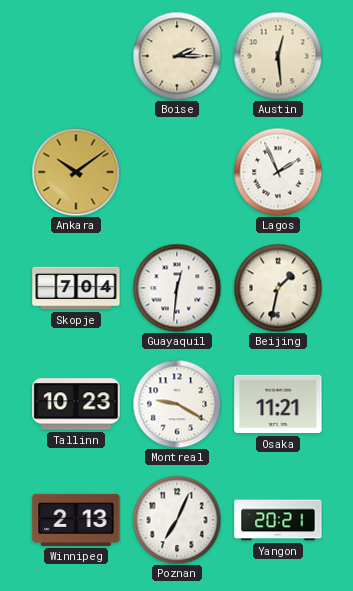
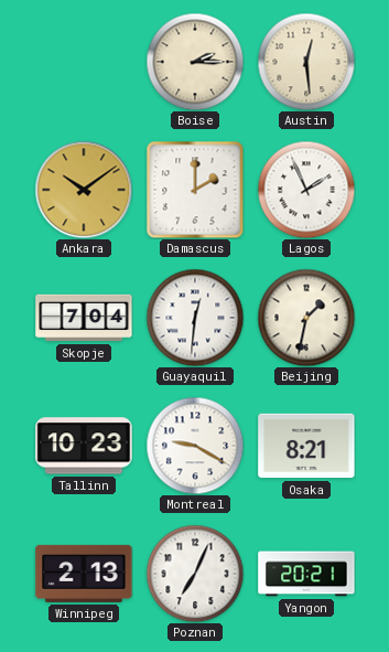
Damascus: none -> 2:00
Osaka: 11:21 -> 8:21
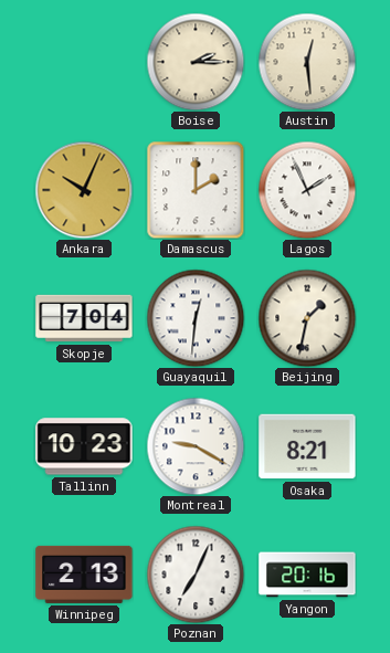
Ankara: 10:09 -> 10:04
Yangon: 20:21 -> 20:16
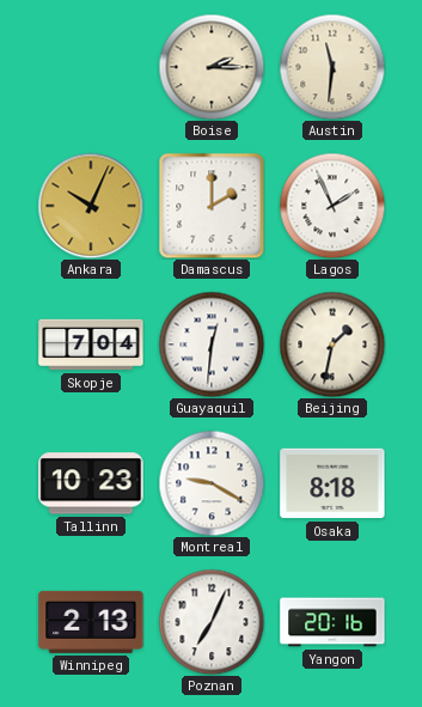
Austin: 12:29 -> 11:31
Osaka: 8:21 -> 8:18
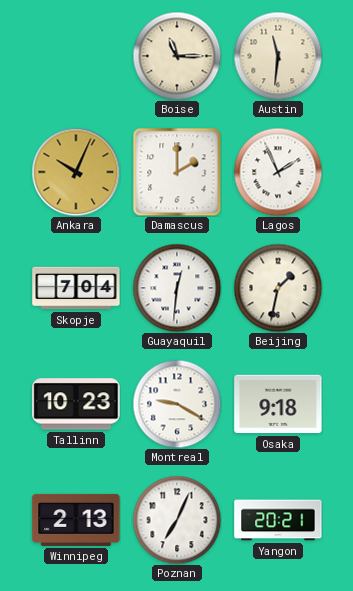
Boise: 2:15 -> 11:15
Osaka: 8:18 -> 9:18
Yangon: 20:16 -> 20:21
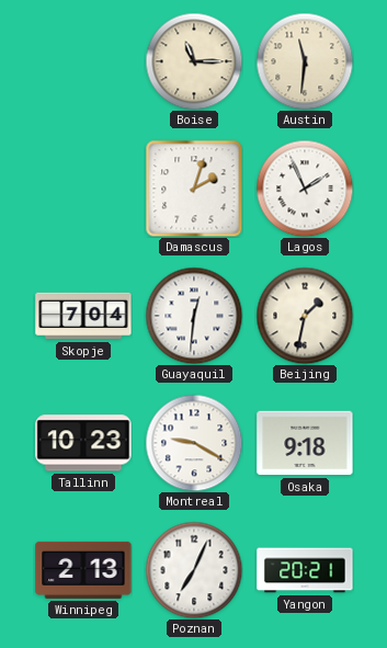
Ankara: 10:04 -> none
Damascus: 2:00 -> 2:03
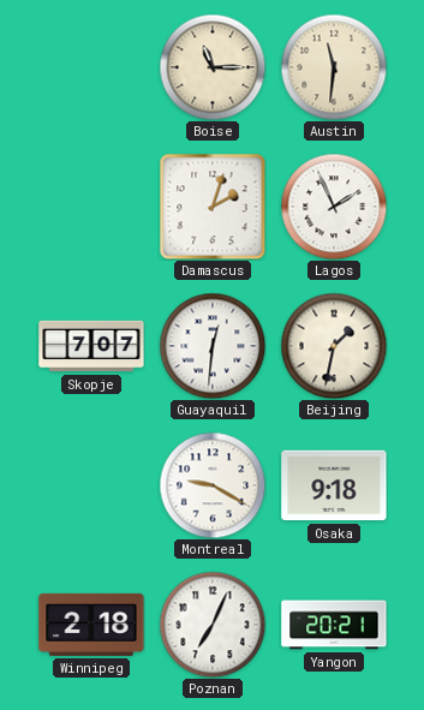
Skopje: 7:04 -> 7:07
Tallinn: 10:23 -> none
Winnipeg: 2:13 -> 2:18
